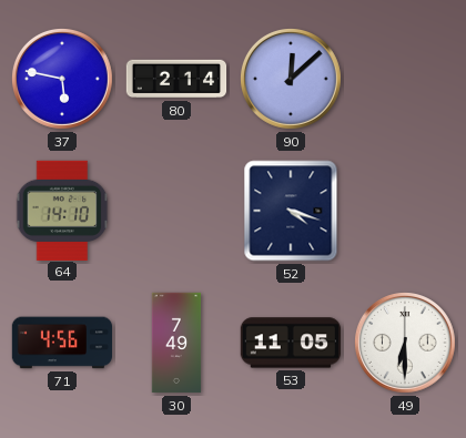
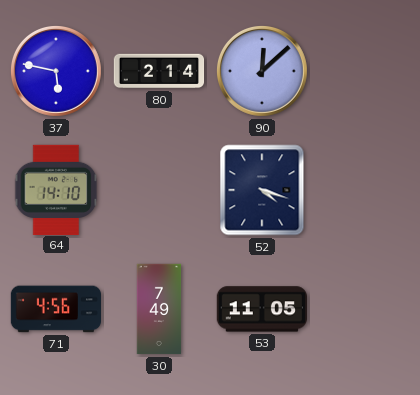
49: 6:30 -> none
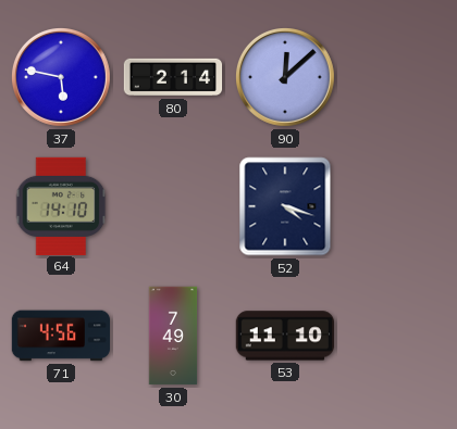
53: 11:05 -> 11:10
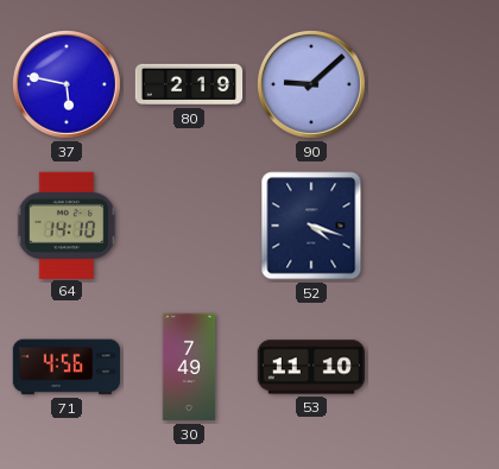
80: 2:14 -> 2:19
90: 12:08 -> 9:08
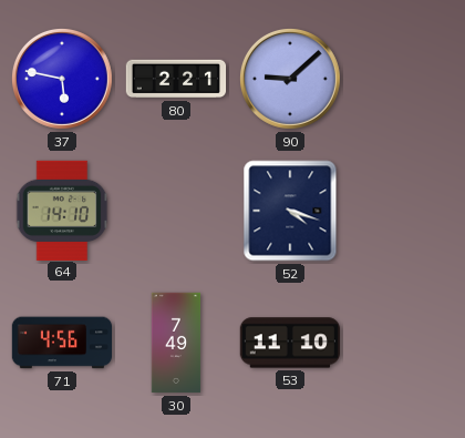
80: 2:19 -> 2:21
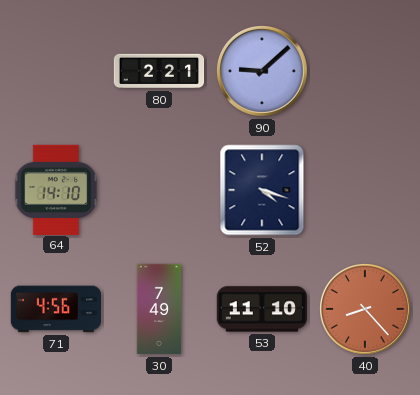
37: 5:47 -> none
40: none -> 8:23
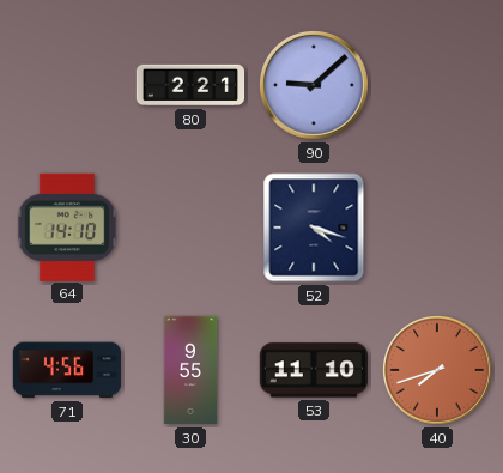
30: 7:49 -> 9:55
40: 8:23 -> 7:42
